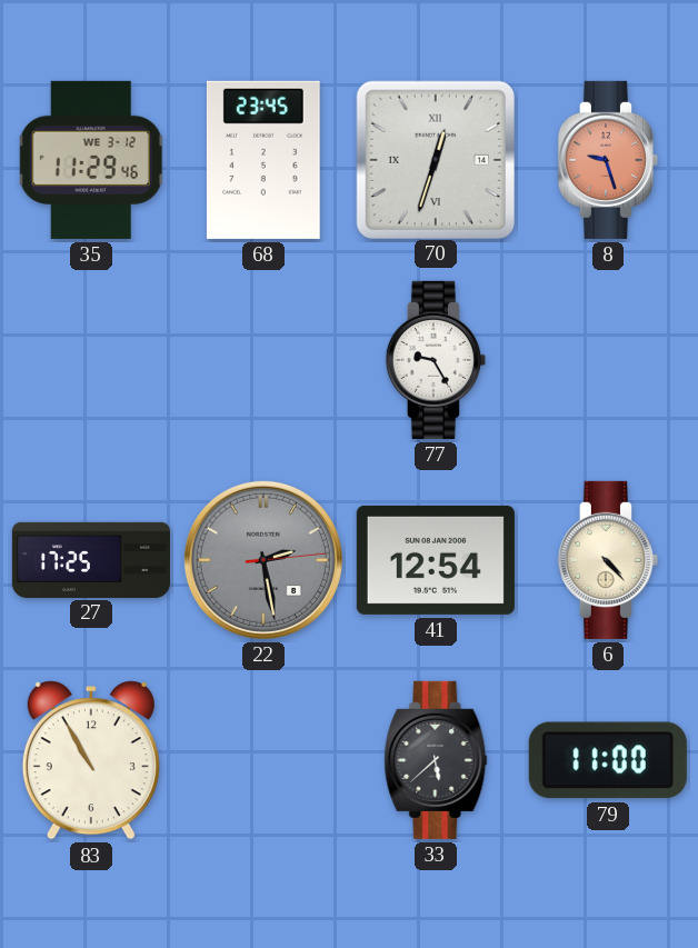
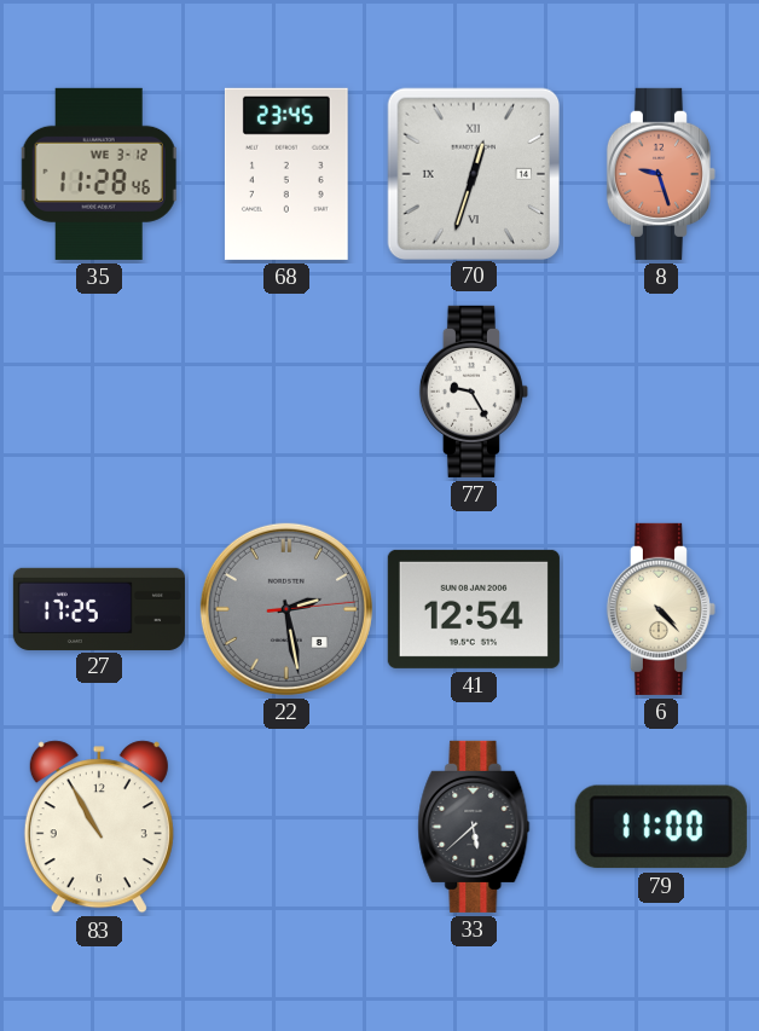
35: 11:29 -> 11:28
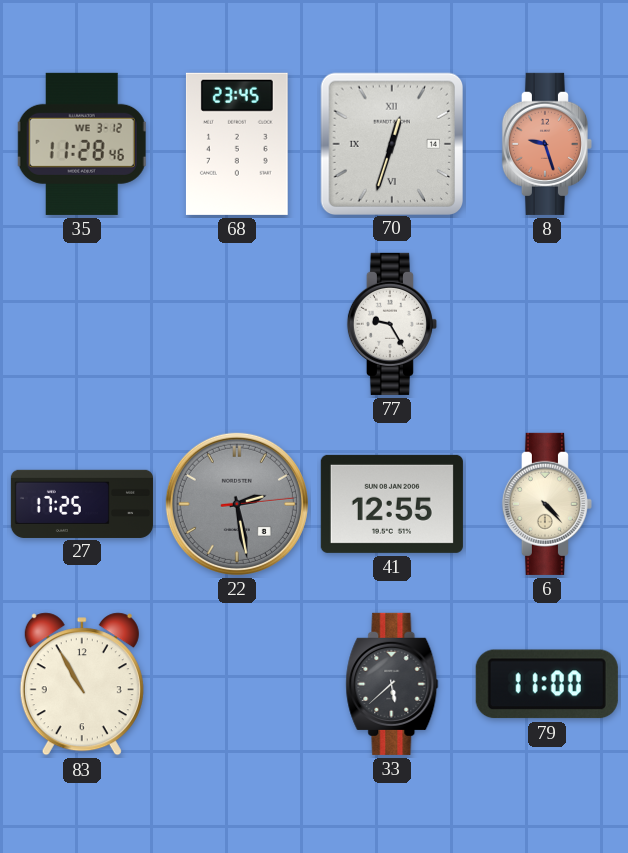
41: 12:54 -> 12:55
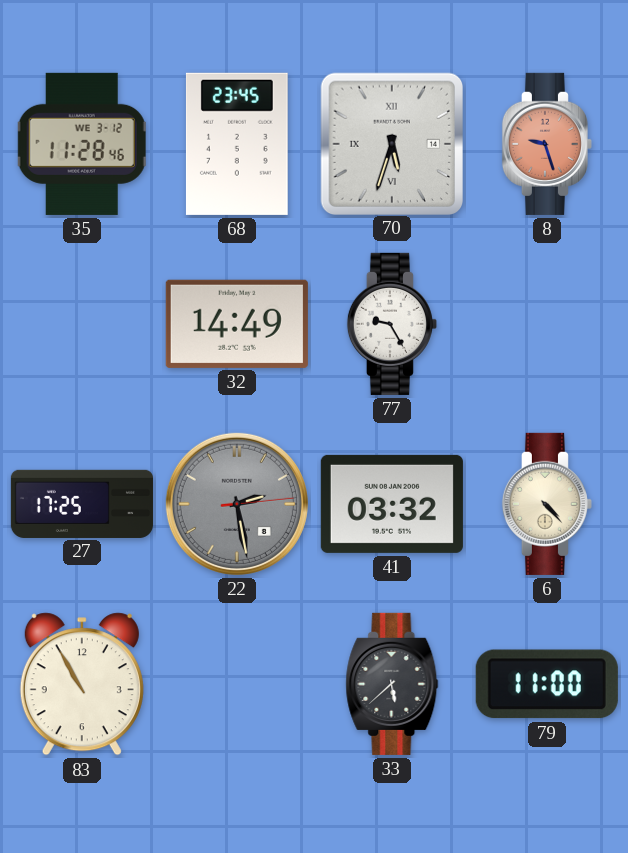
70: 12:33 -> 5:33
32: none -> 14:49
41: 12:55 -> 03:32
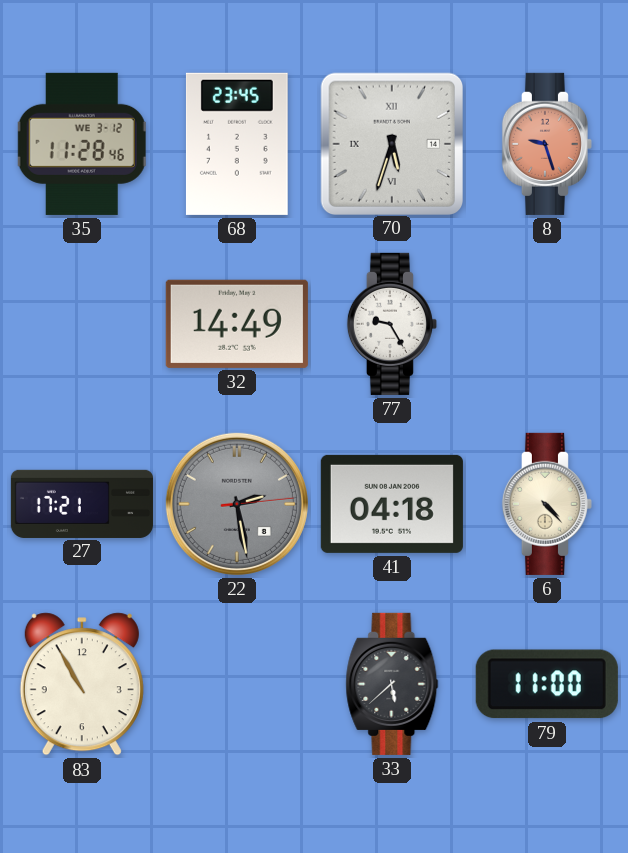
27: 17:25 -> 17:21
41: 03:32 -> 04:18
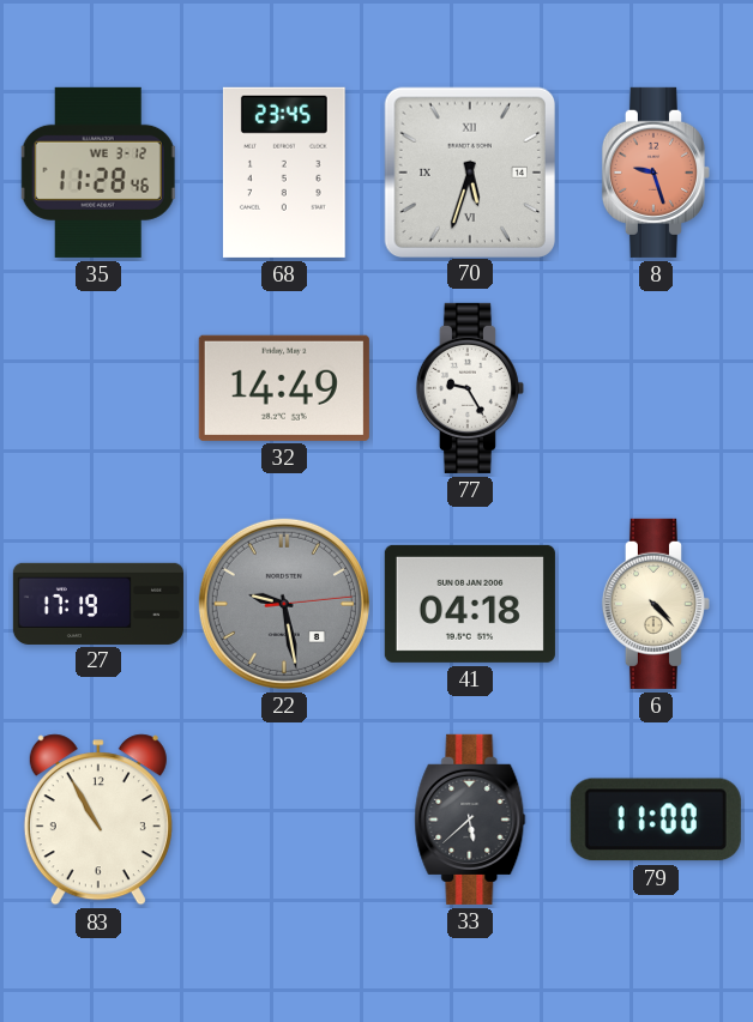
27: 17:21 -> 17:19
22: 2:28 -> 9:28
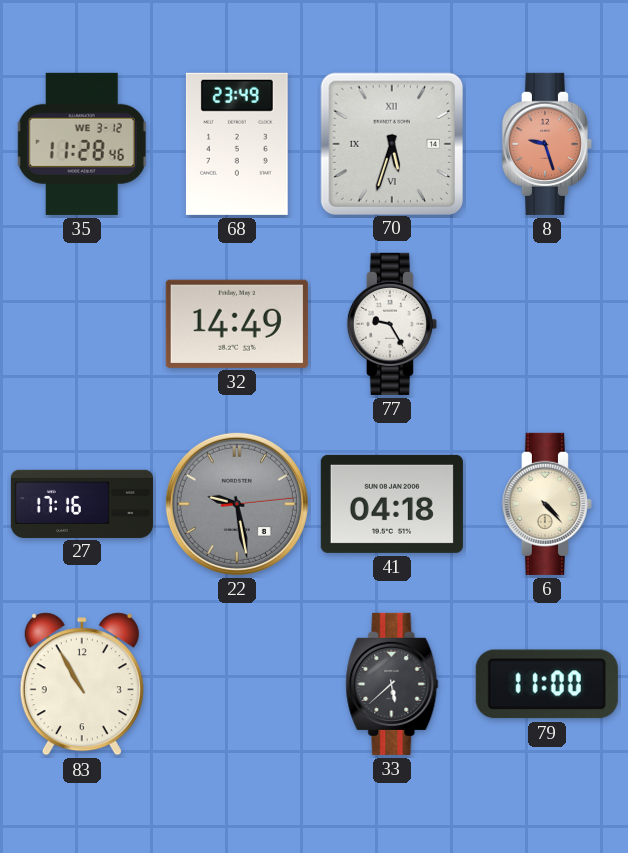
68: 23:45 -> 23:49
27: 17:19 -> 17:16
